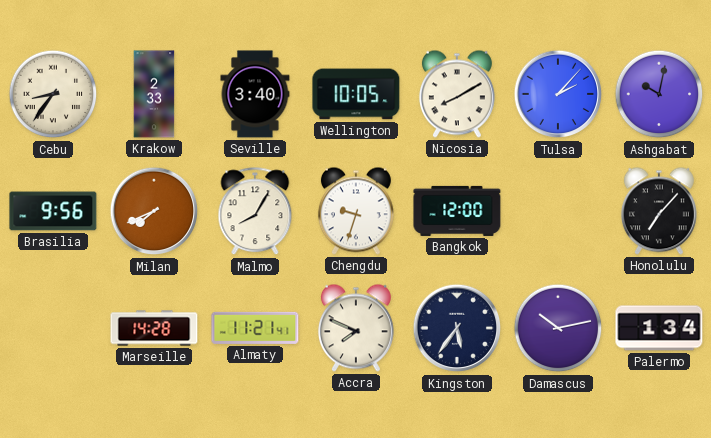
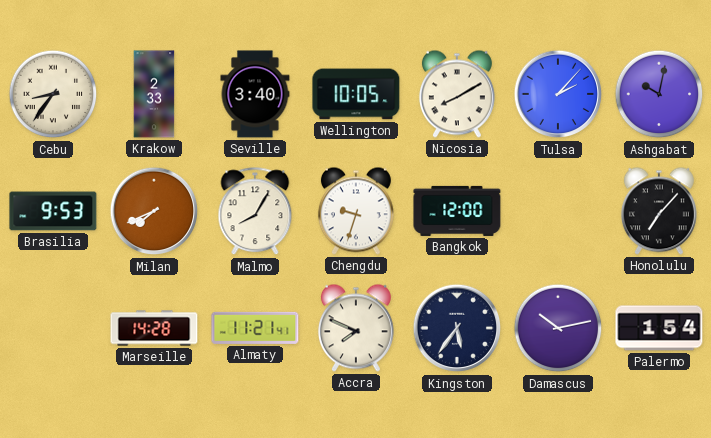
Brasilia: 9:56 -> 9:53
Palermo: 1:34 -> 1:54
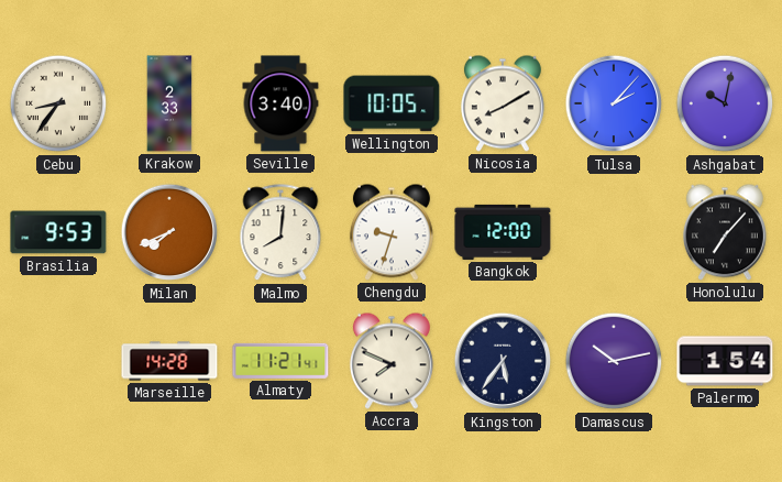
Malmo: 8:05 -> 8:01
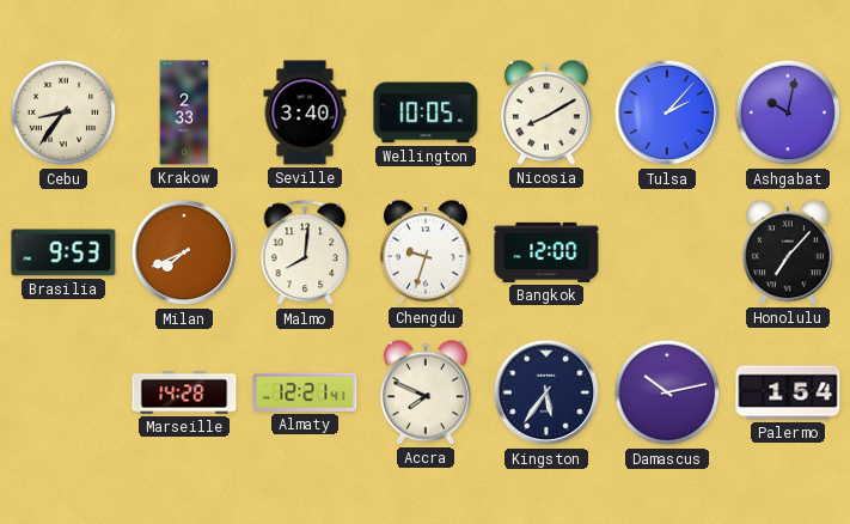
Almaty: 11:21 -> 12:21
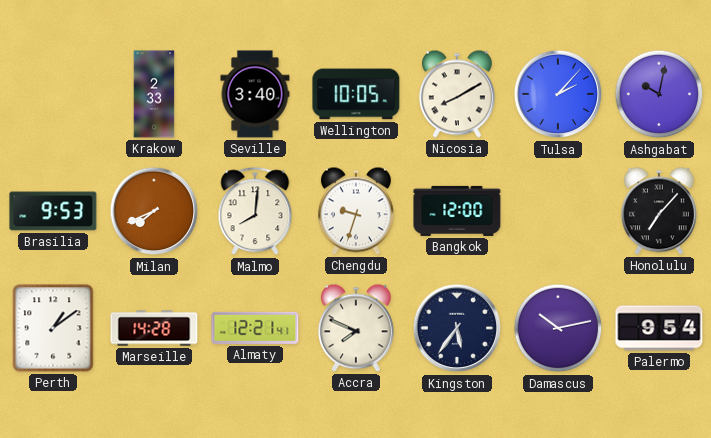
Cebu: 8:36 -> none
Perth: none -> 1:09
Palermo: 1:54 -> 9:54
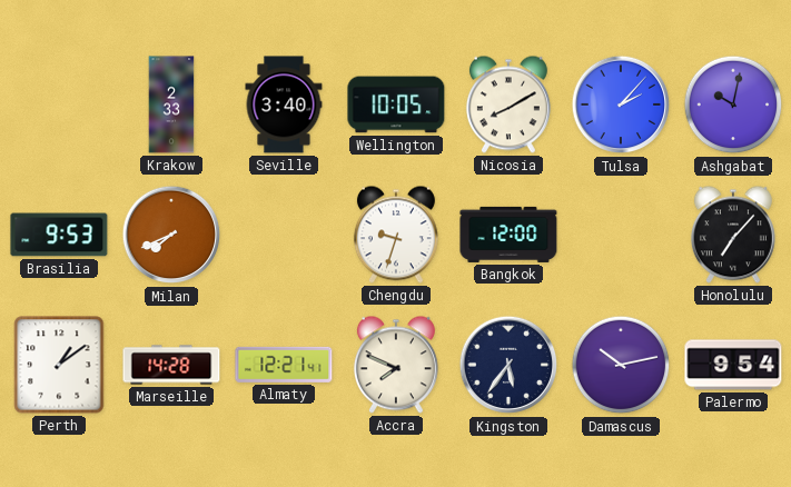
Malmo: 8:01 -> none
